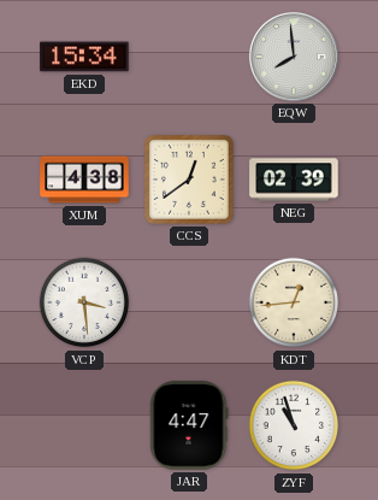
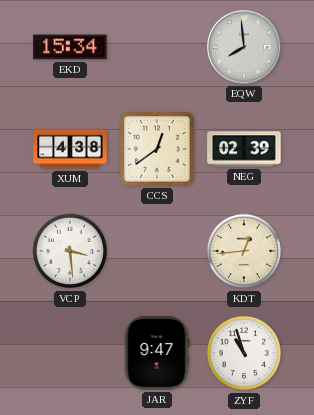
JAR: 4:47 -> 9:47
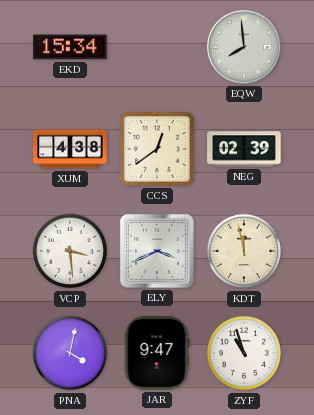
ELY: none -> 3:41
KDT: 12:44 -> 11:58
PNA: none -> 4:02
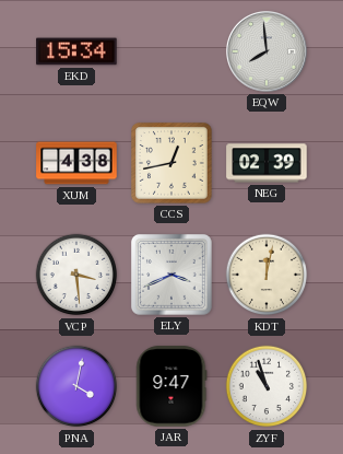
CCS: 12:39 -> 12:43
KDT: 11:58 -> 12:02
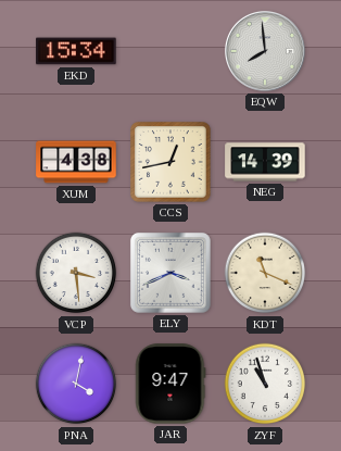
NEG: 02:39 -> 14:39
KDT: 12:02 -> 11:19
